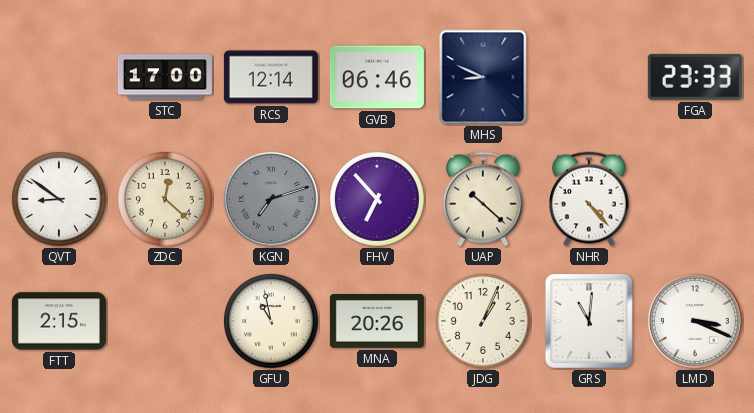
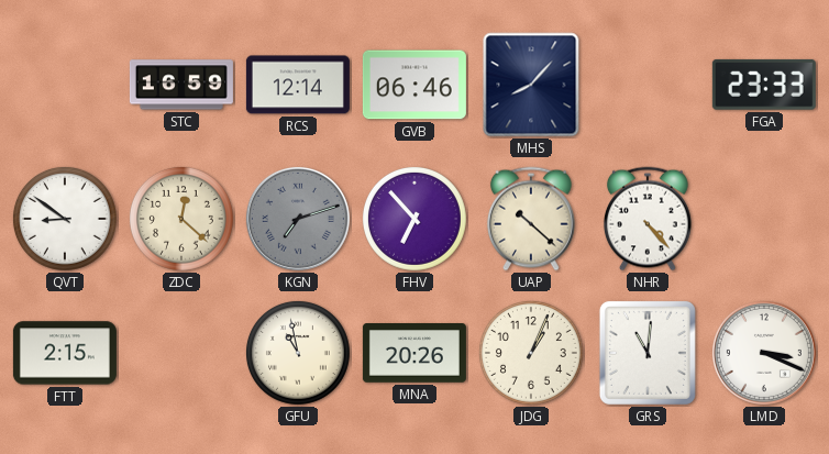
STC: 17:00 -> 16:59
MHS: 8:49 -> 8:07
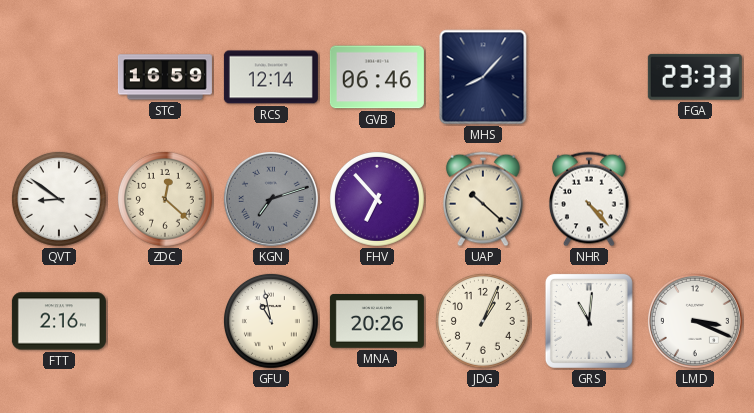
FTT: 2:15 -> 2:16
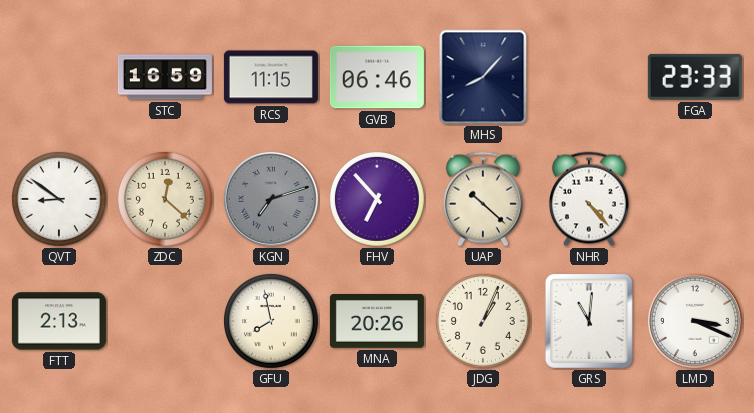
RCS: 12:14 -> 11:15
FTT: 2:16 -> 2:13
GFU: 10:58 -> 7:58
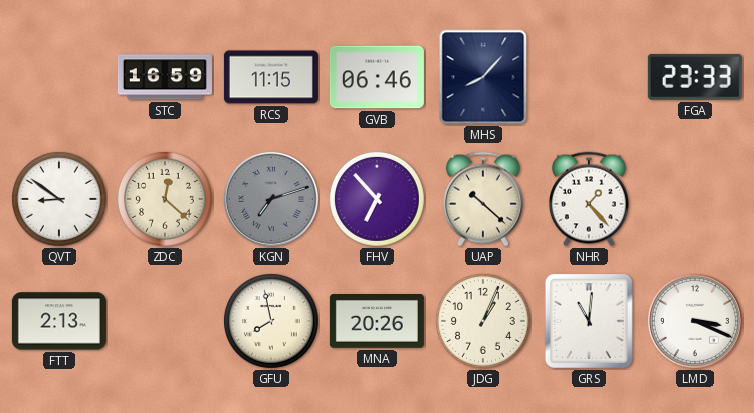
NHR: 4:23 -> 1:23
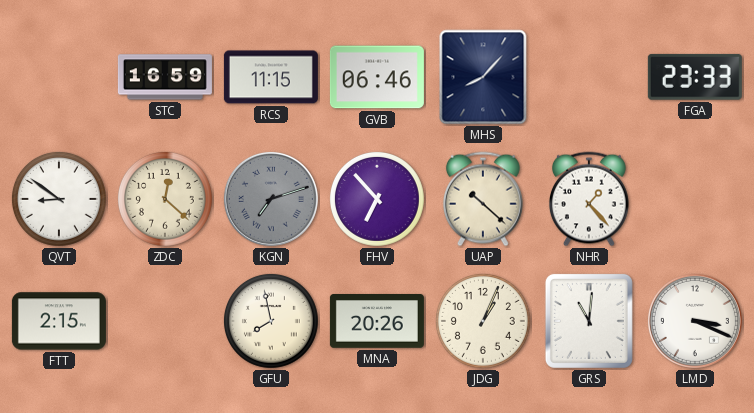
FTT: 2:13 -> 2:15
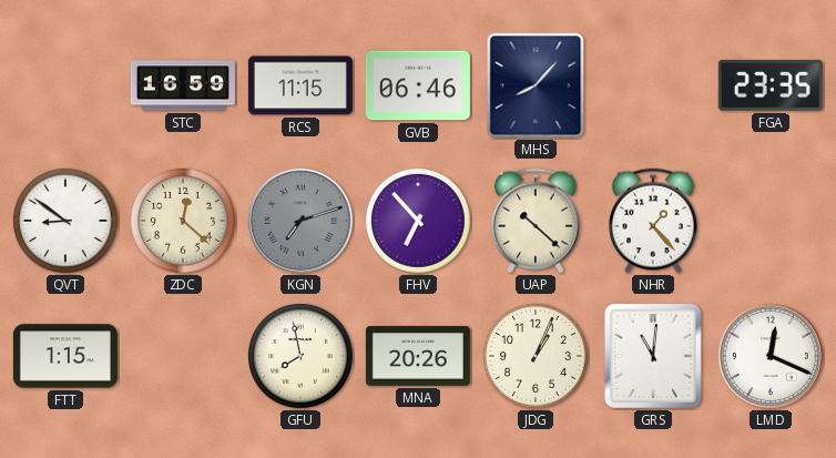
FGA: 23:33 -> 23:35
FTT: 2:15 -> 1:15
LMD: 3:19 -> 12:19
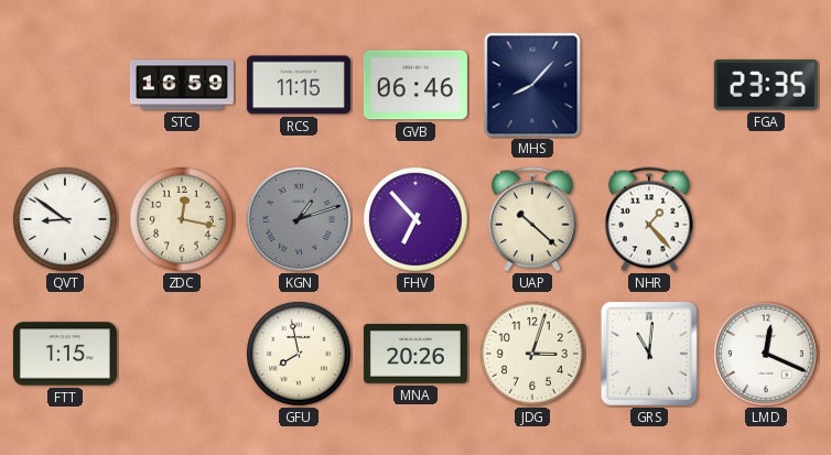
ZDC: 12:22 -> 12:17
KGN: 7:12 -> 1:12
JDG: 1:04 -> 3:03
